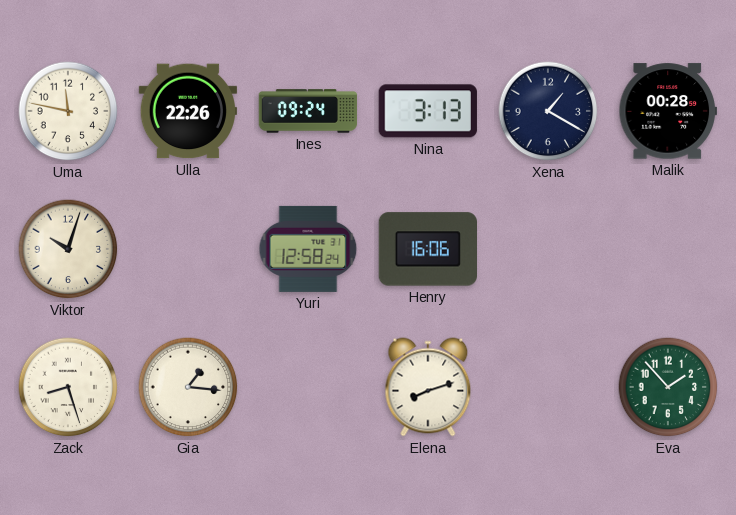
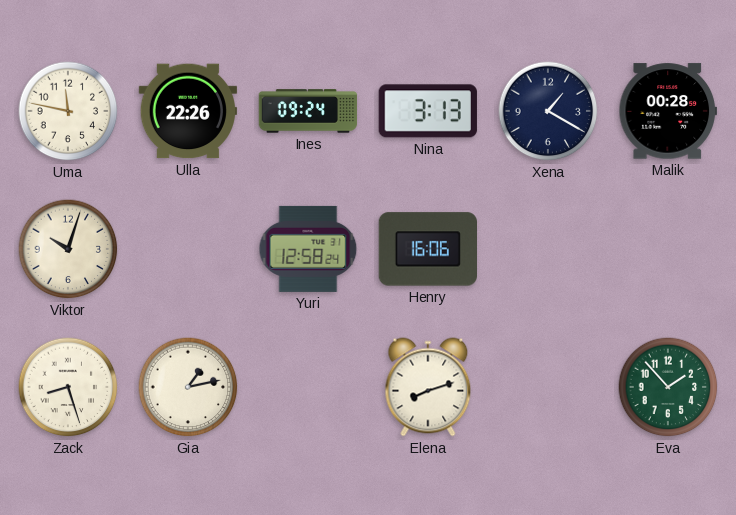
Gia: 1:16 -> 1:13
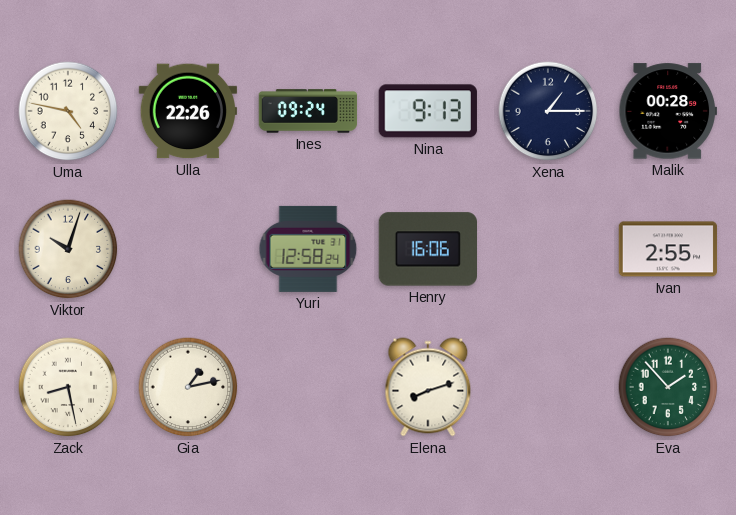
Uma: 11:47 -> 4:47
Nina: 3:13 -> 9:13
Xena: 1:20 -> 1:15
Ivan: none -> 2:55
Zack: 8:27 -> 8:28
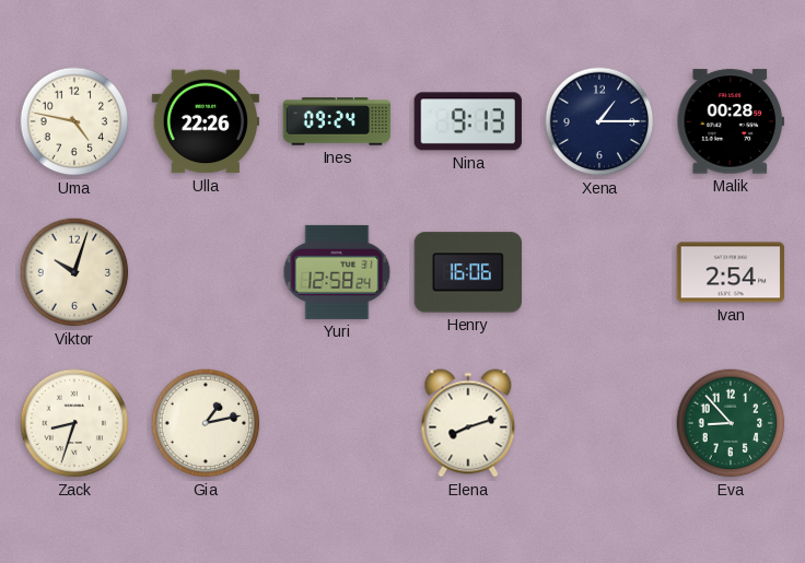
Ivan: 2:55 -> 2:54
Zack: 8:28 -> 8:33
Eva: 1:53 -> 8:53
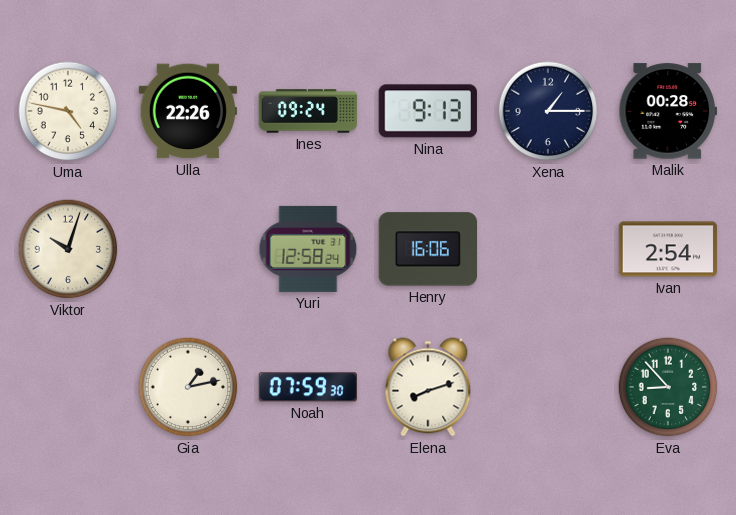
Zack: 8:33 -> none
Noah: none -> 07:59
